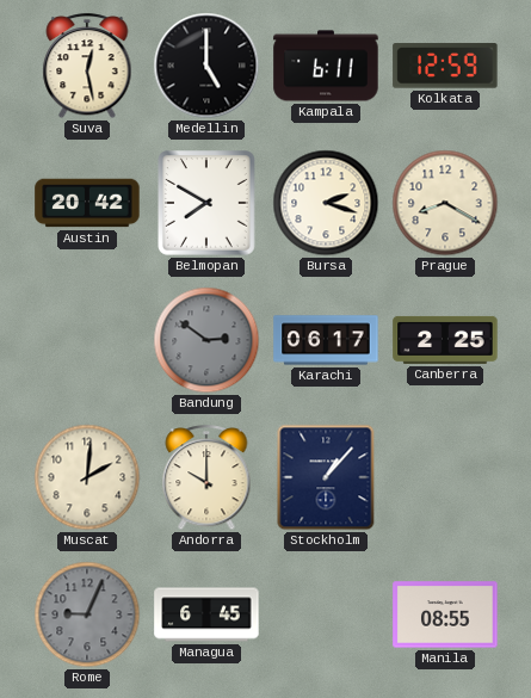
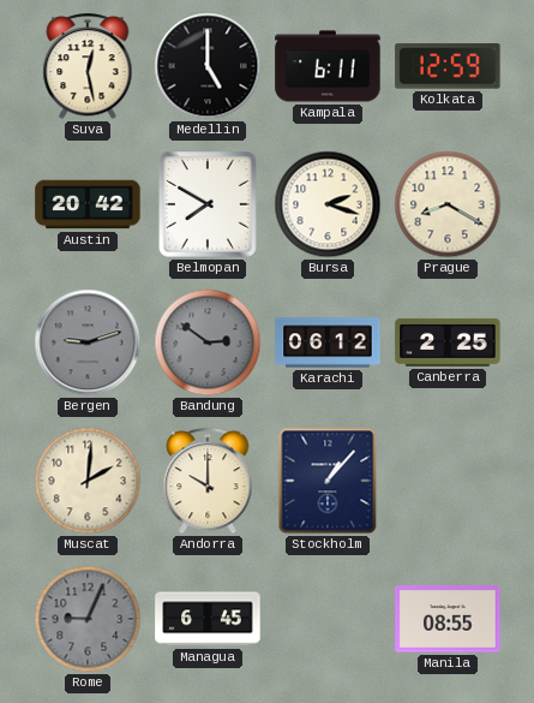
Bergen: none -> 9:12
Karachi: 06:17 -> 06:12
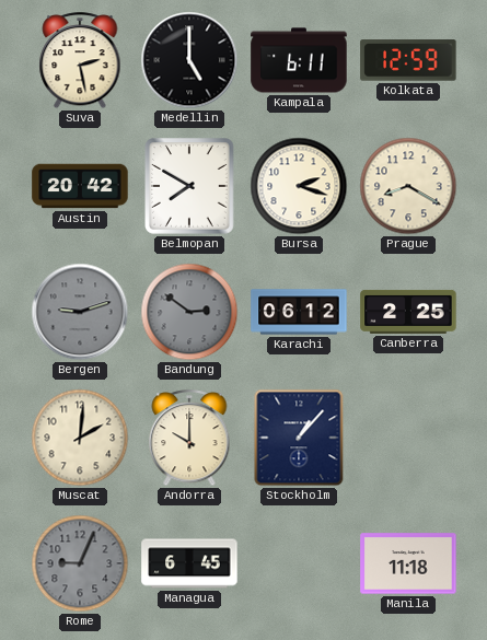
Suva: 12:28 -> 2:28
Manila: 08:55 -> 11:18
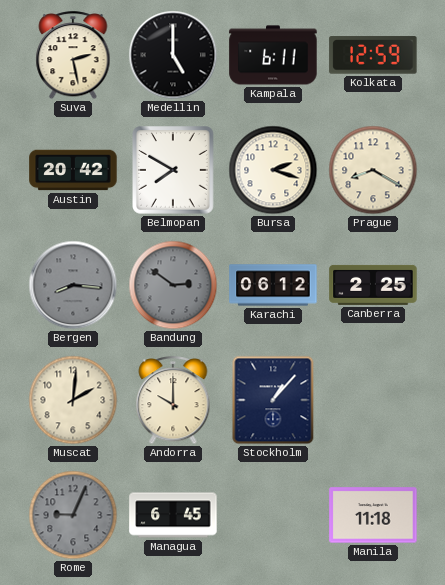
Bergen: 9:12 -> 8:16
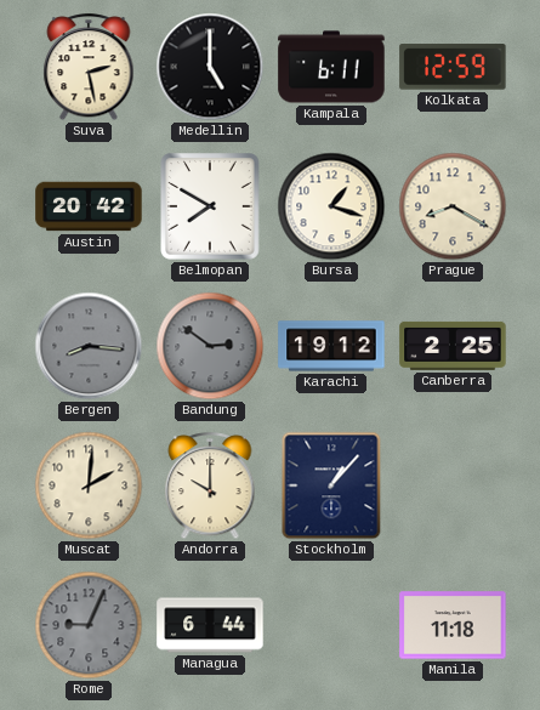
Bursa: 2:18 -> 1:18
Karachi: 06:12 -> 19:12
Managua: 6:45 -> 6:44
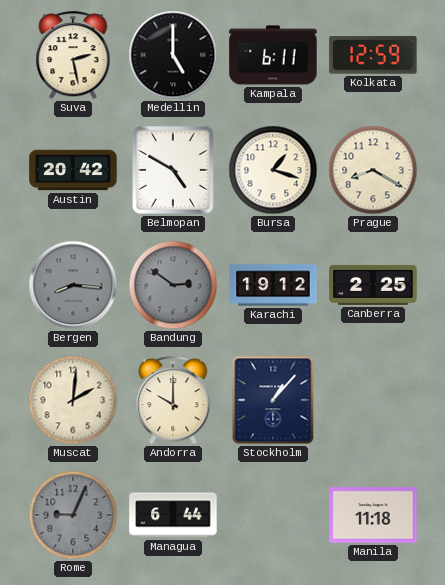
Belmopan: 7:50 -> 4:50
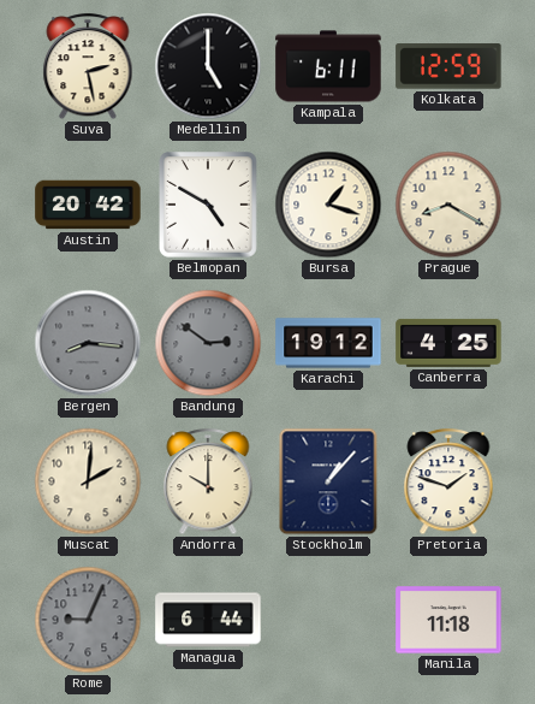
Canberra: 2:25 -> 4:25
Pretoria: none -> 1:48
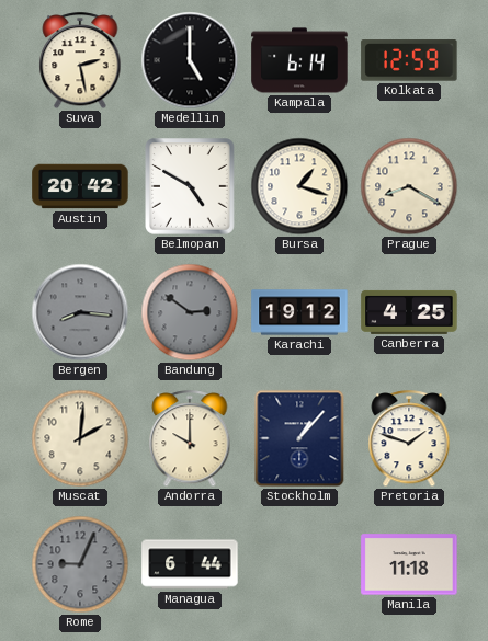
Kampala: 6:11 -> 6:14
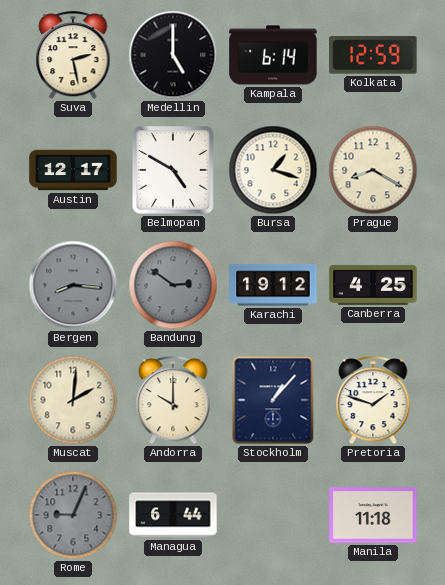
Austin: 20:42 -> 12:17
